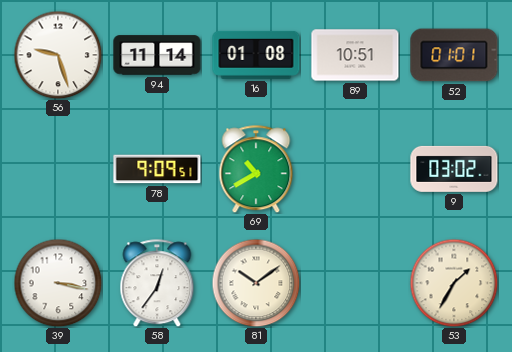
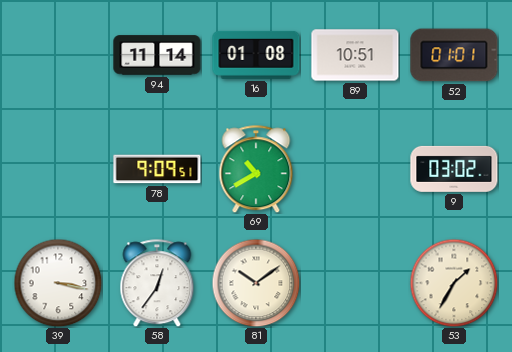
56: 9:27 -> none
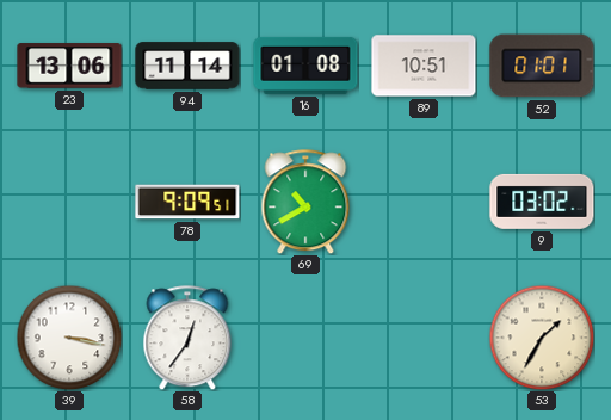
23: none -> 13:06
81: 10:09 -> none
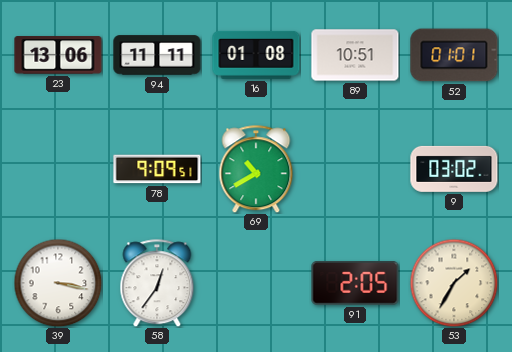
94: 11:14 -> 11:11
91: none -> 2:05
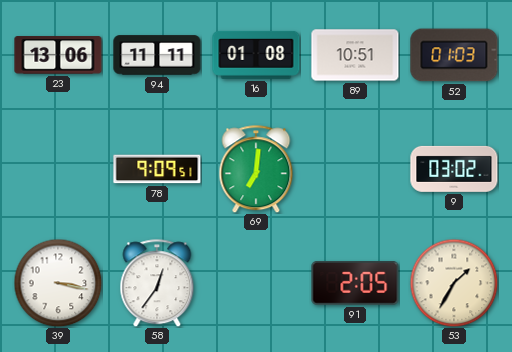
52: 01:01 -> 01:03
69: 10:40 -> 7:01
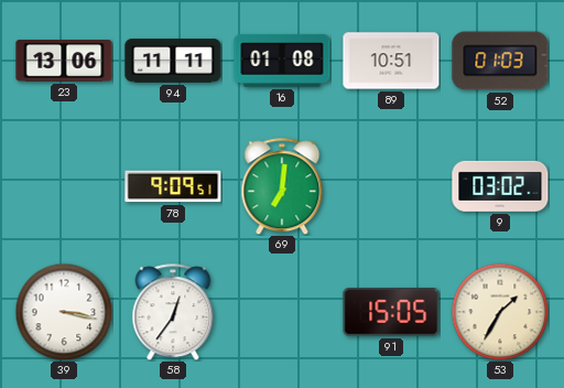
91: 2:05 -> 15:05
